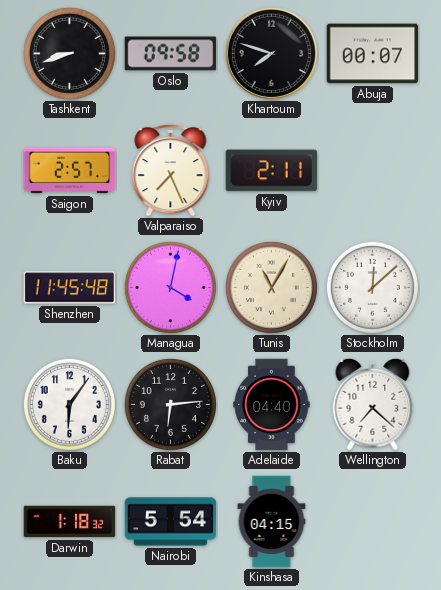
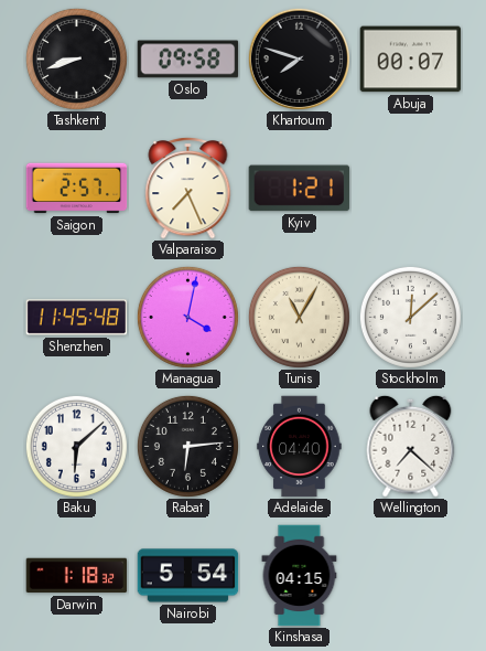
Kyiv: 2:11 -> 1:21
Baku: 6:06 -> 6:08
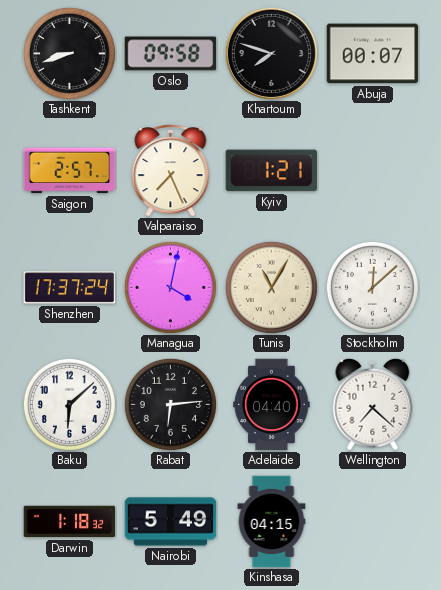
Shenzhen: 11:45 -> 17:37
Nairobi: 5:54 -> 5:49
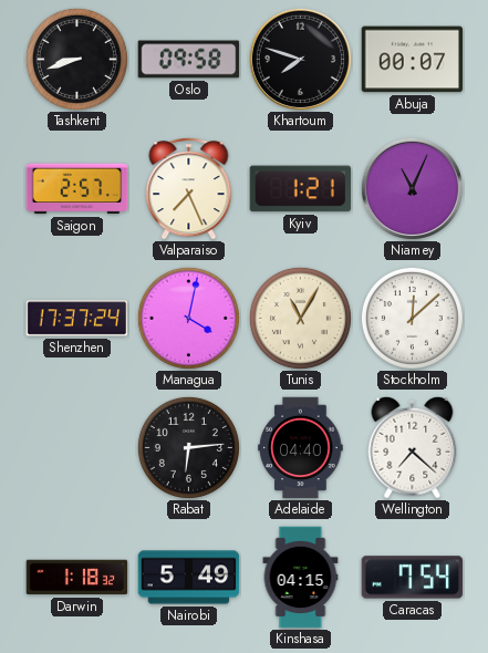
Niamey: none -> 11:04
Baku: 6:08 -> none
Caracas: none -> 7:54
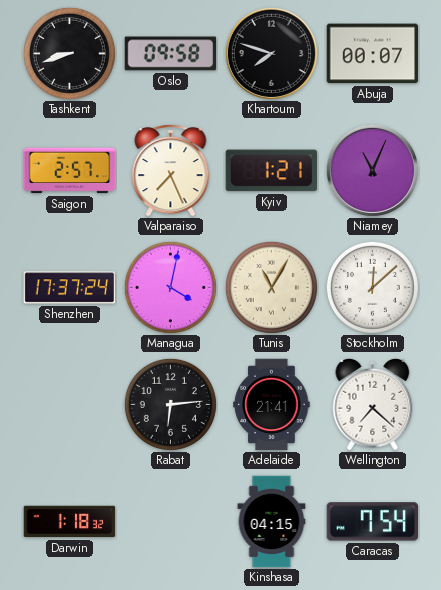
Adelaide: 04:40 -> 21:41
Nairobi: 5:49 -> none
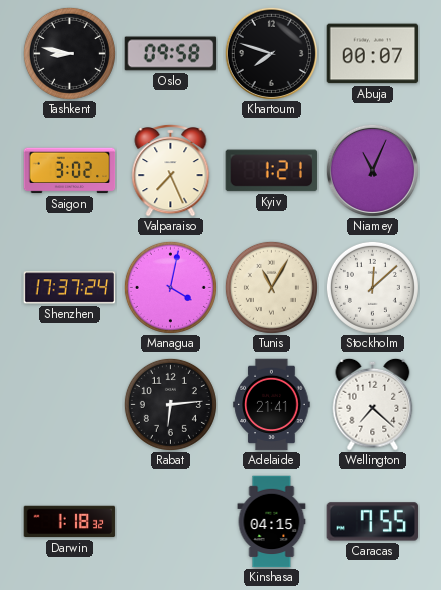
Tashkent: 8:42 -> 8:47
Saigon: 2:57 -> 3:02
Caracas: 7:54 -> 7:55
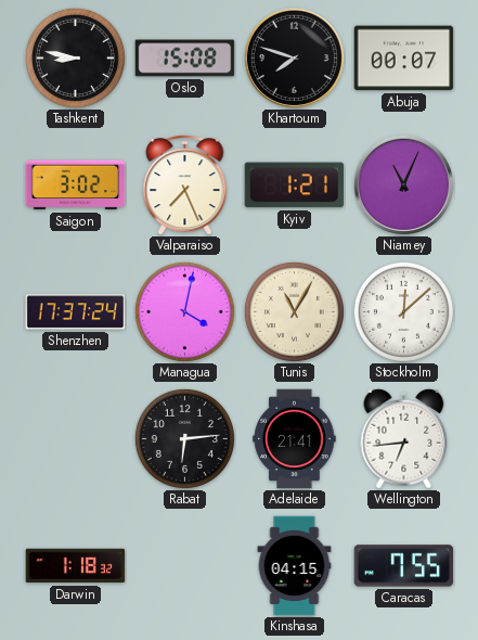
Oslo: 09:58 -> 15:08
Wellington: 7:22 -> 6:44
